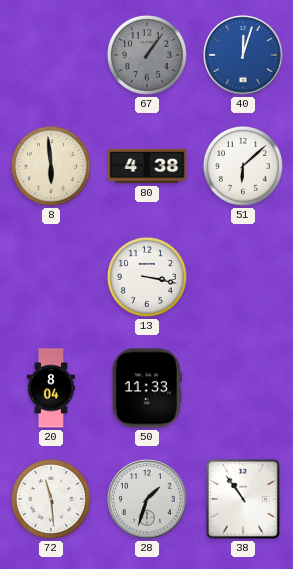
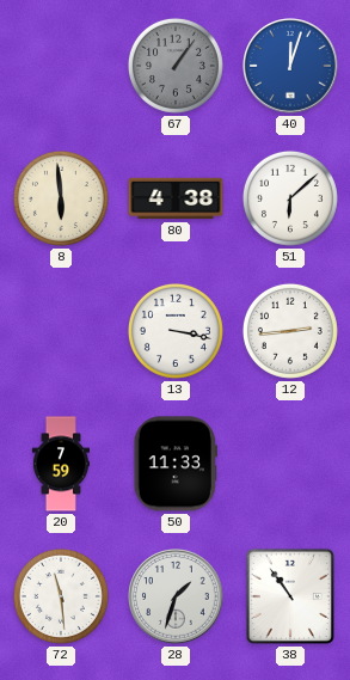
12: none -> 2:44
20: 8:04 -> 7:59
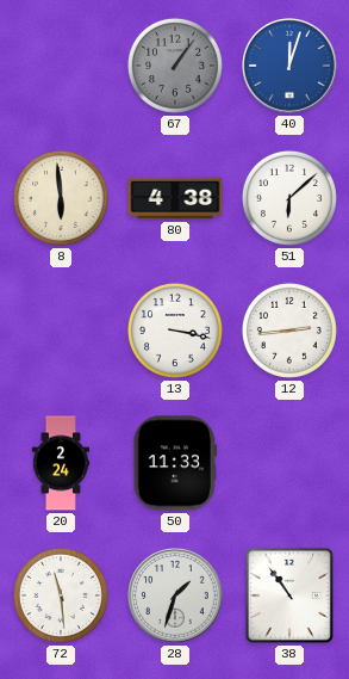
20: 7:59 -> 2:24
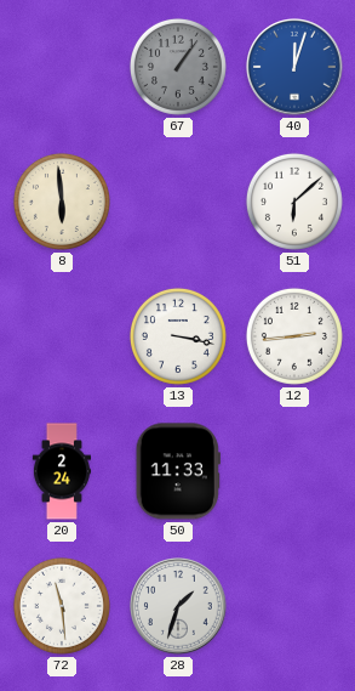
80: 4:38 -> none
38: 10:54 -> none
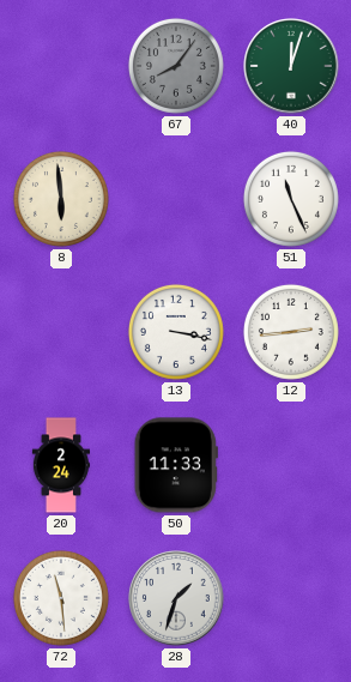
67: 1:06 -> 8:06
40 dial: blue -> green
51: 6:08 -> 11:26
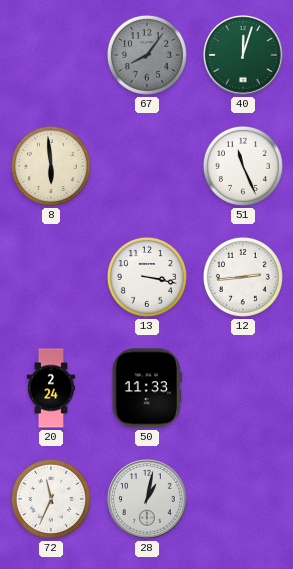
72: 11:29 -> 11:34
28: 1:33 -> 1:02
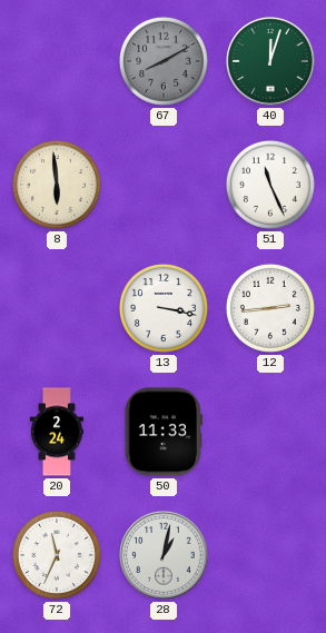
67: 8:06 -> 8:10
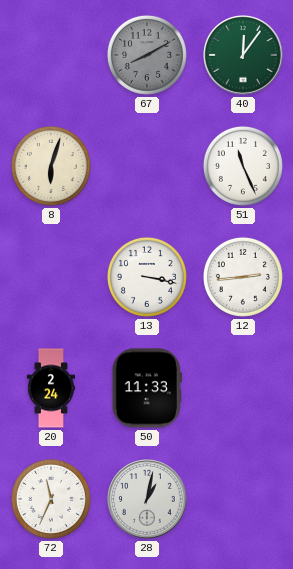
40: 12:03 -> 12:06
8: 5:59 -> 6:03
